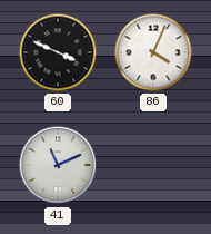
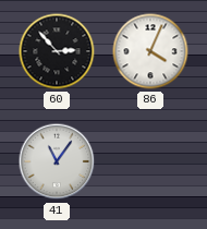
60: 3:49 -> 2:53
41: 11:11 -> 11:06
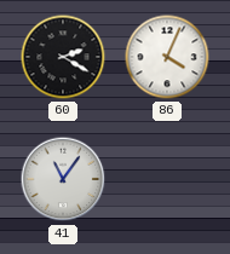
60: 2:53 -> 2:20
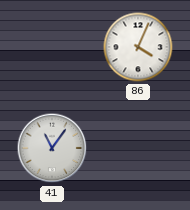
60: 2:20 -> none
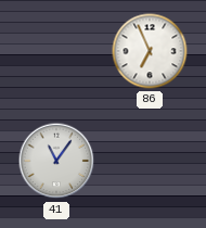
86: 4:04 -> 6:56
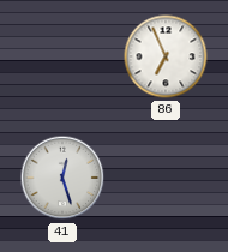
41: 11:06 -> 12:27
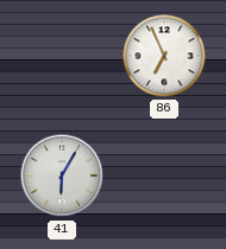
41: 12:27 -> 6:05
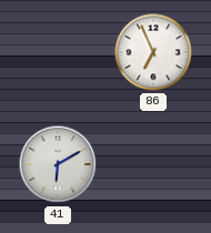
41: 6:05 -> 6:10
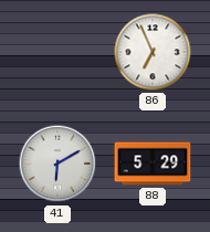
88: none -> 5:29
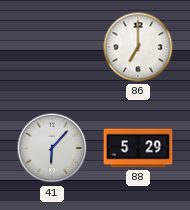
86: 6:56 -> 7:00
41: 6:10 -> 6:07
